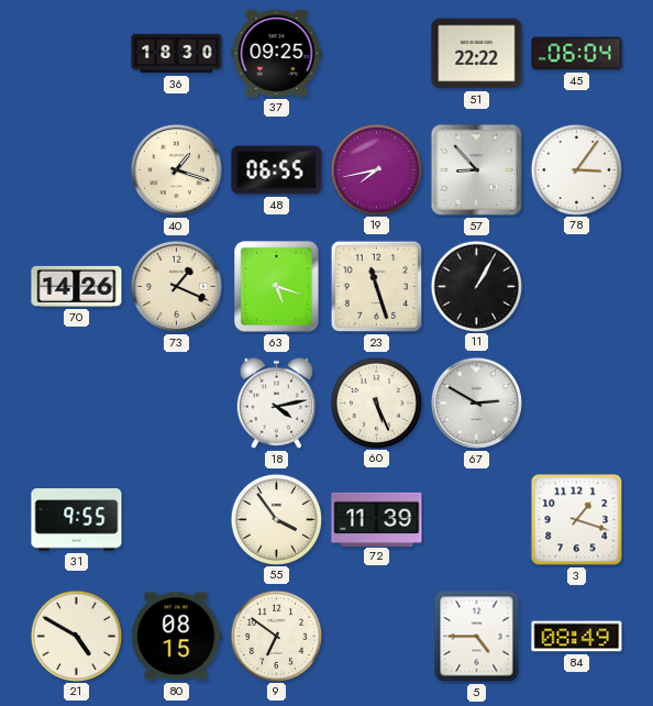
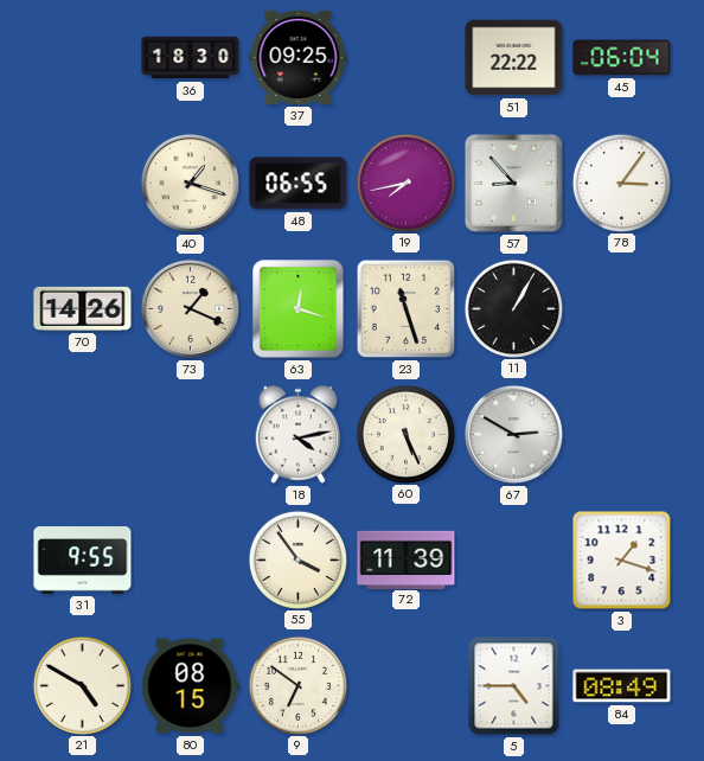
63: 5:18 -> 12:18
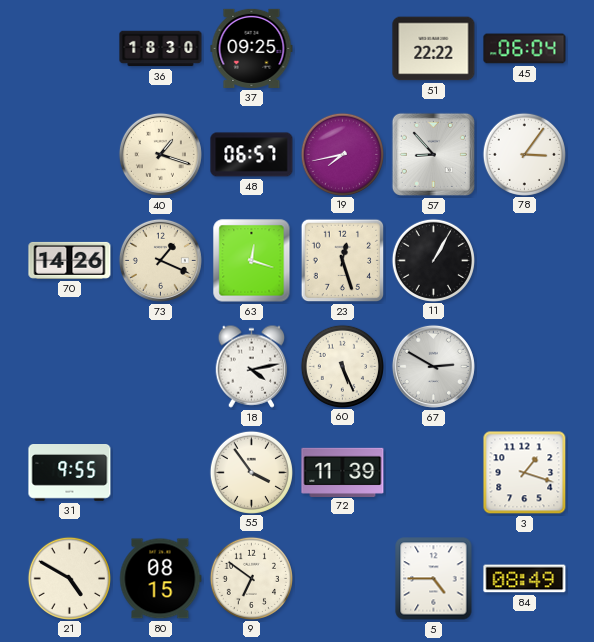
48: 06:55 -> 06:57
23: 11:27 -> 12:27
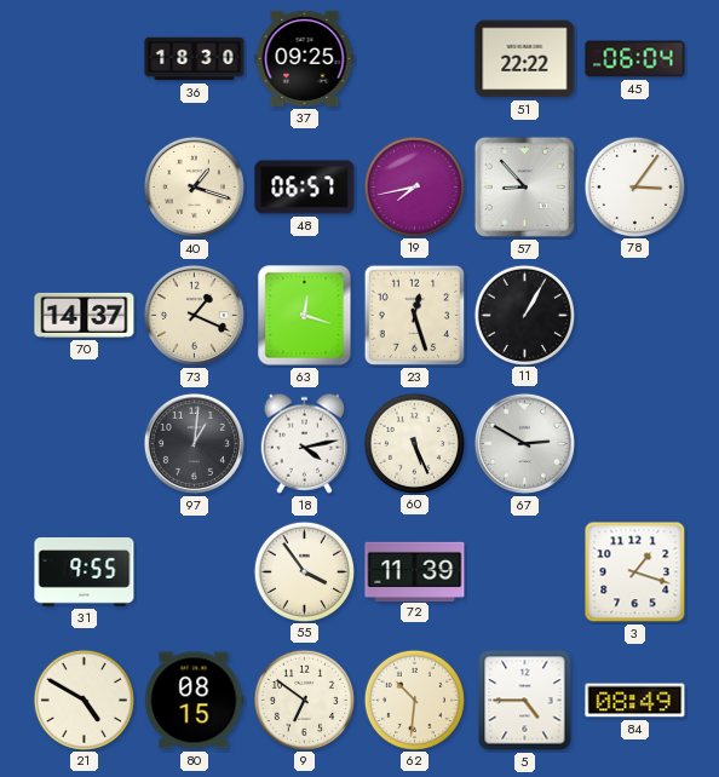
70: 14:26 -> 14:37
97: none -> 1:01
62: none -> 10:31
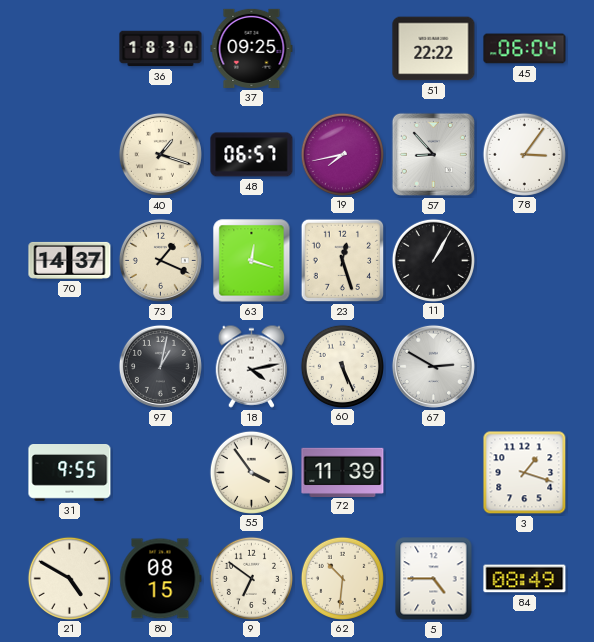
97: 1:01 -> 1:02
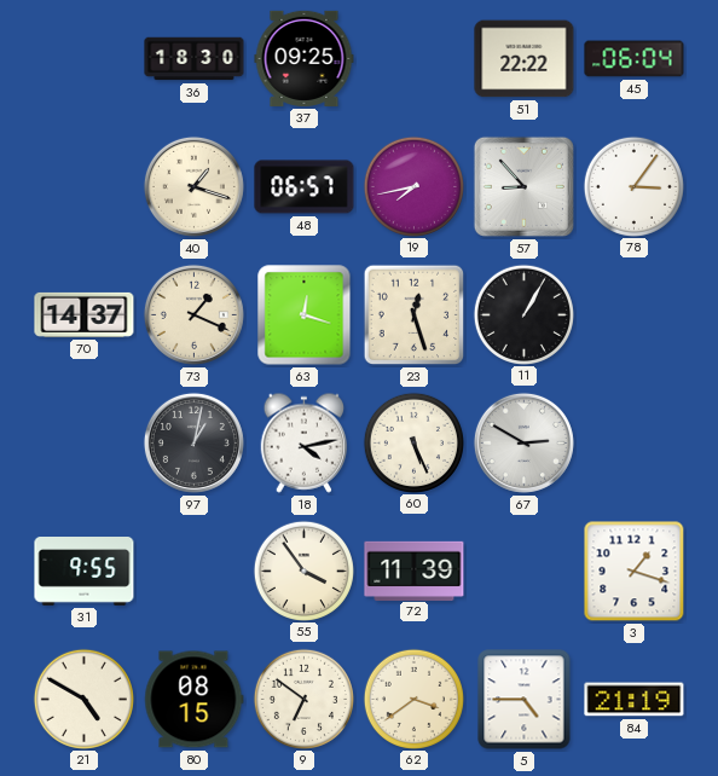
62: 10:31 -> 3:39
84: 08:49 -> 21:19
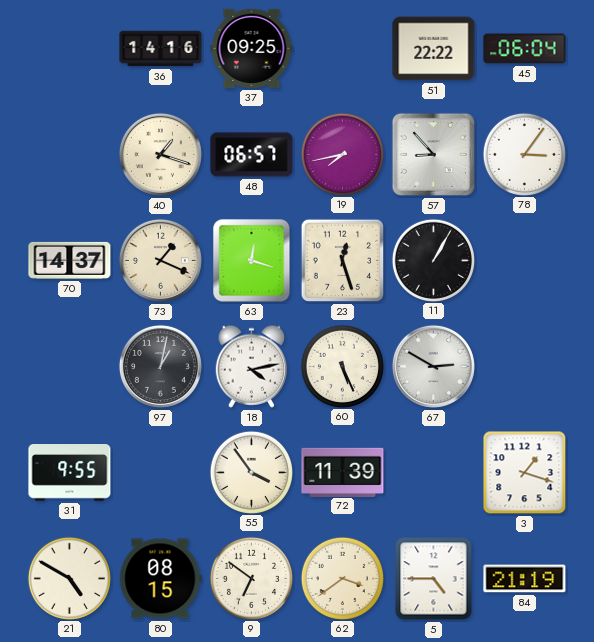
36: 18:30 -> 14:16
